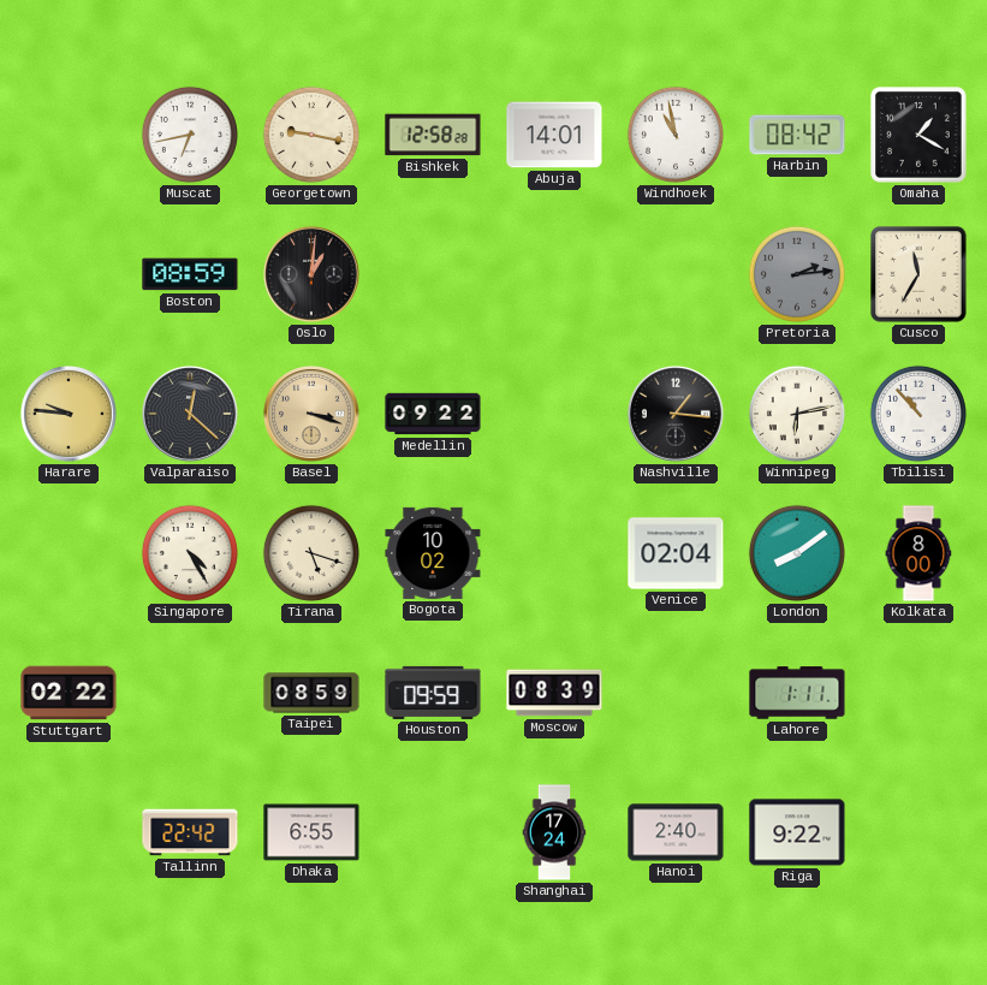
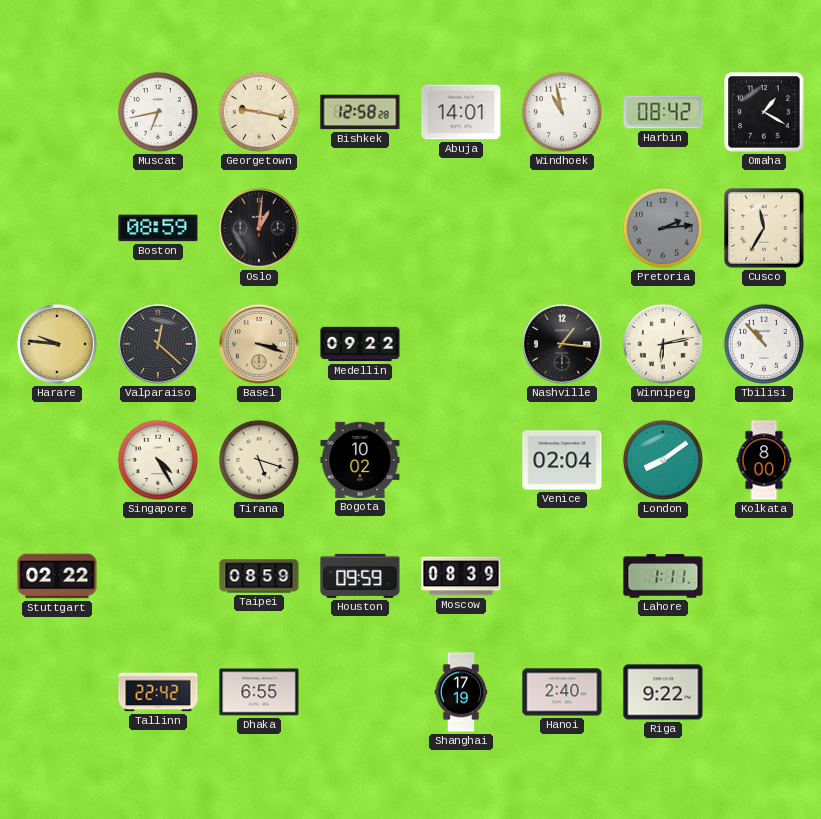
Shanghai: 17:24 -> 17:19
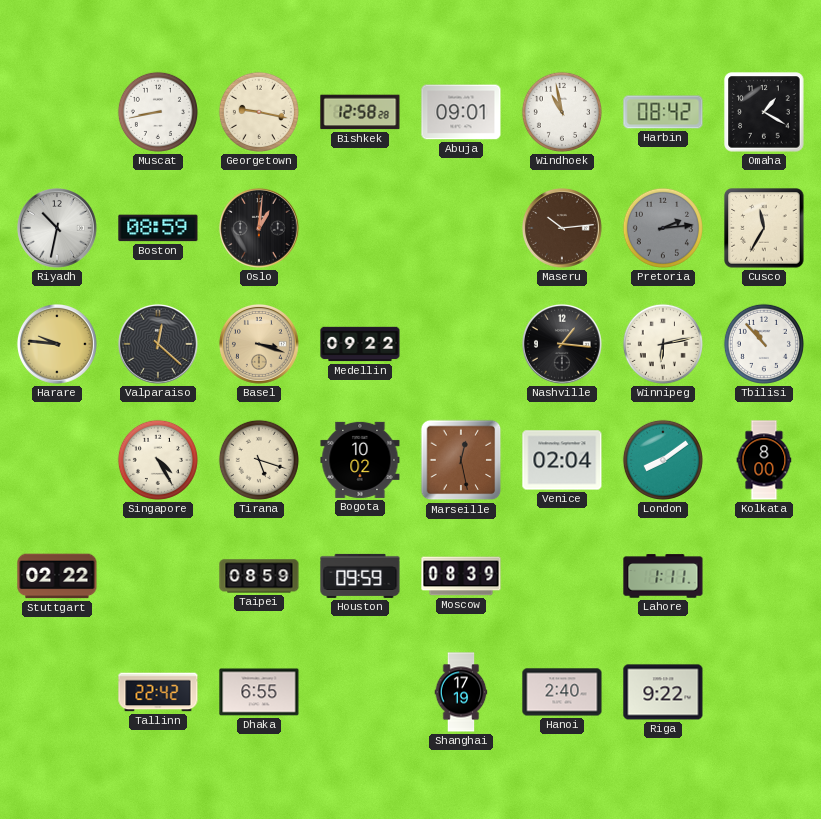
Muscat: 6:43 -> 8:43
Abuja: 14:01 -> 09:01
Riyadh: none -> 10:32
Maseru: none -> 10:14
Marseille: none -> 12:28
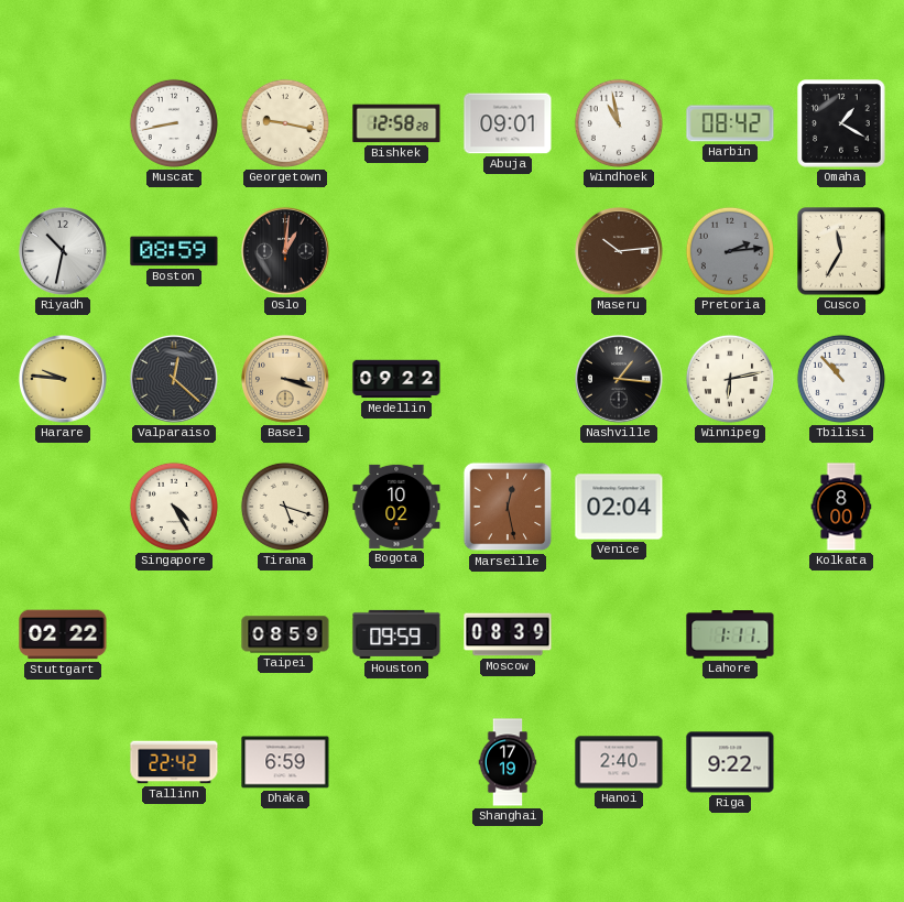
London: 8:09 -> none
Dhaka: 6:55 -> 6:59
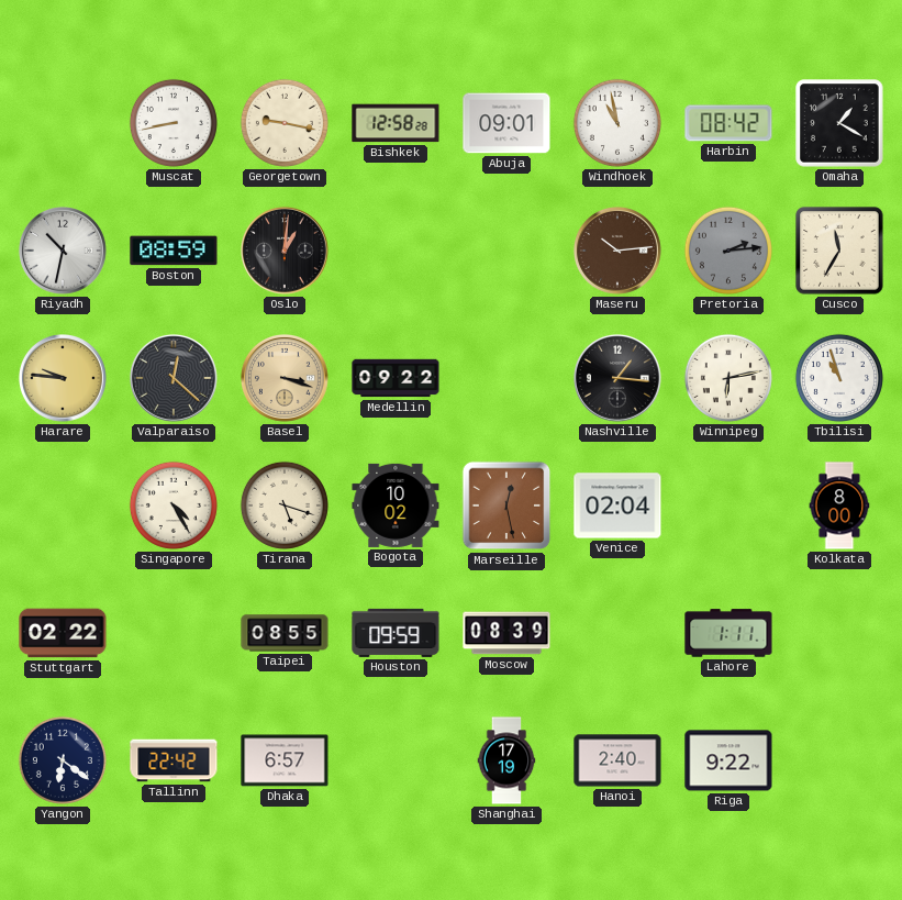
Tbilisi: 10:53 -> 10:57
Taipei: 08:59 -> 08:55
Yangon: none -> 6:21
Dhaka: 6:59 -> 6:57
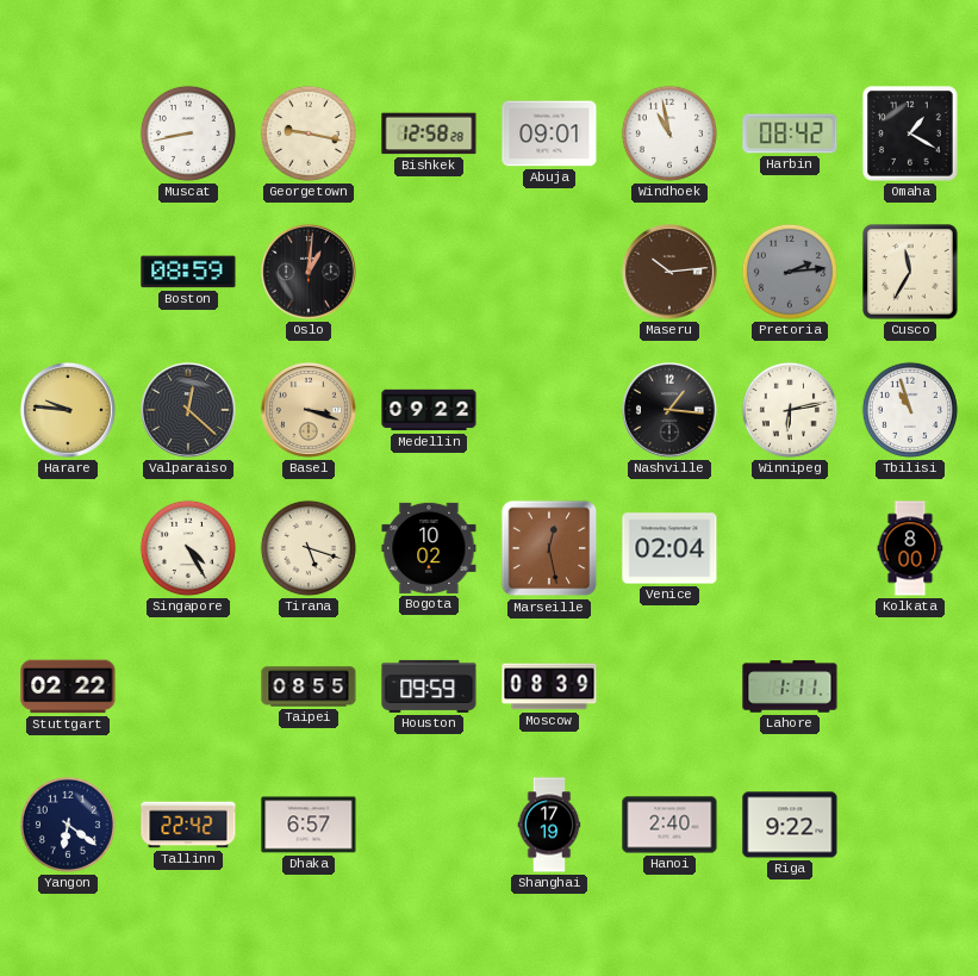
Riyadh: 10:32 -> none
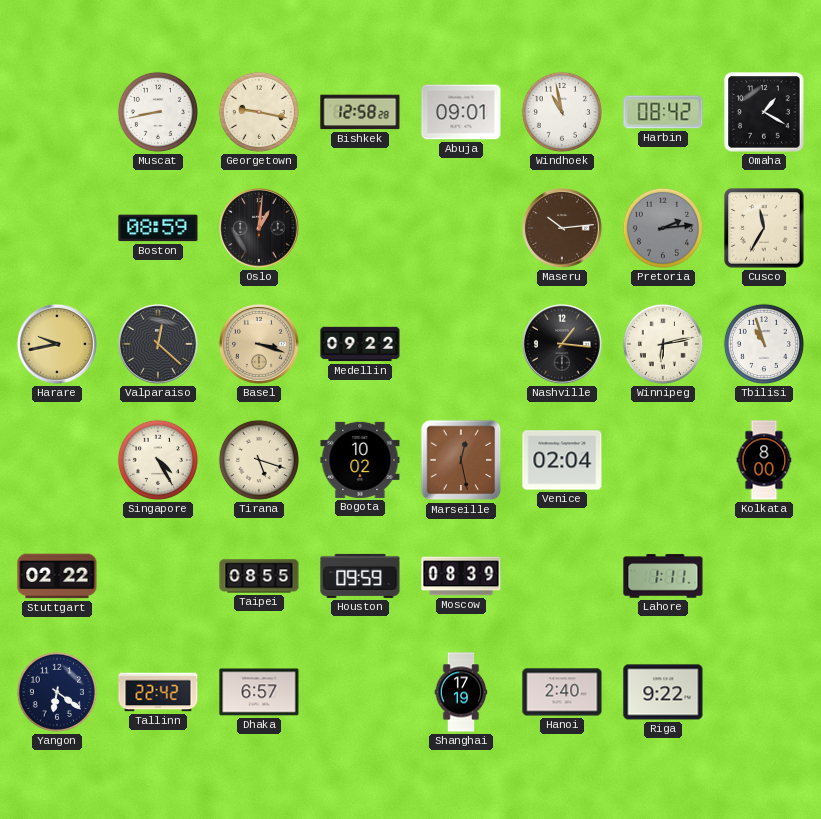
Harare: 9:46 -> 9:43
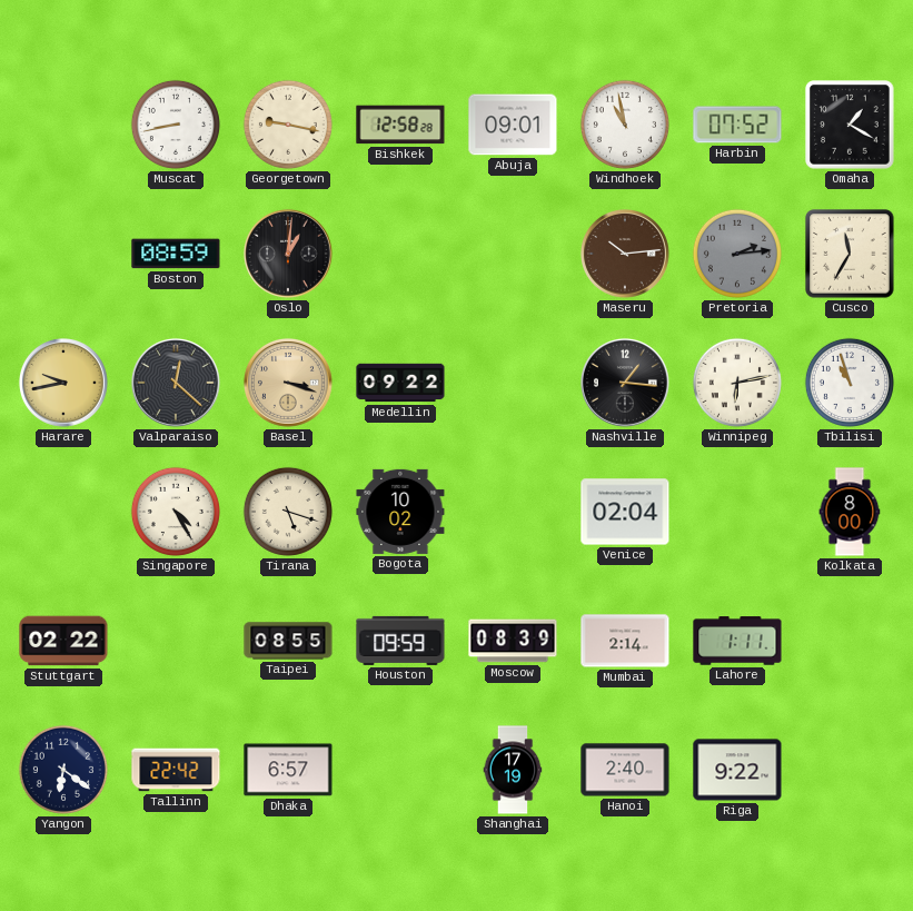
Harbin: 08:42 -> 07:52
Marseille: 12:28 -> none
Mumbai: none -> 2:14
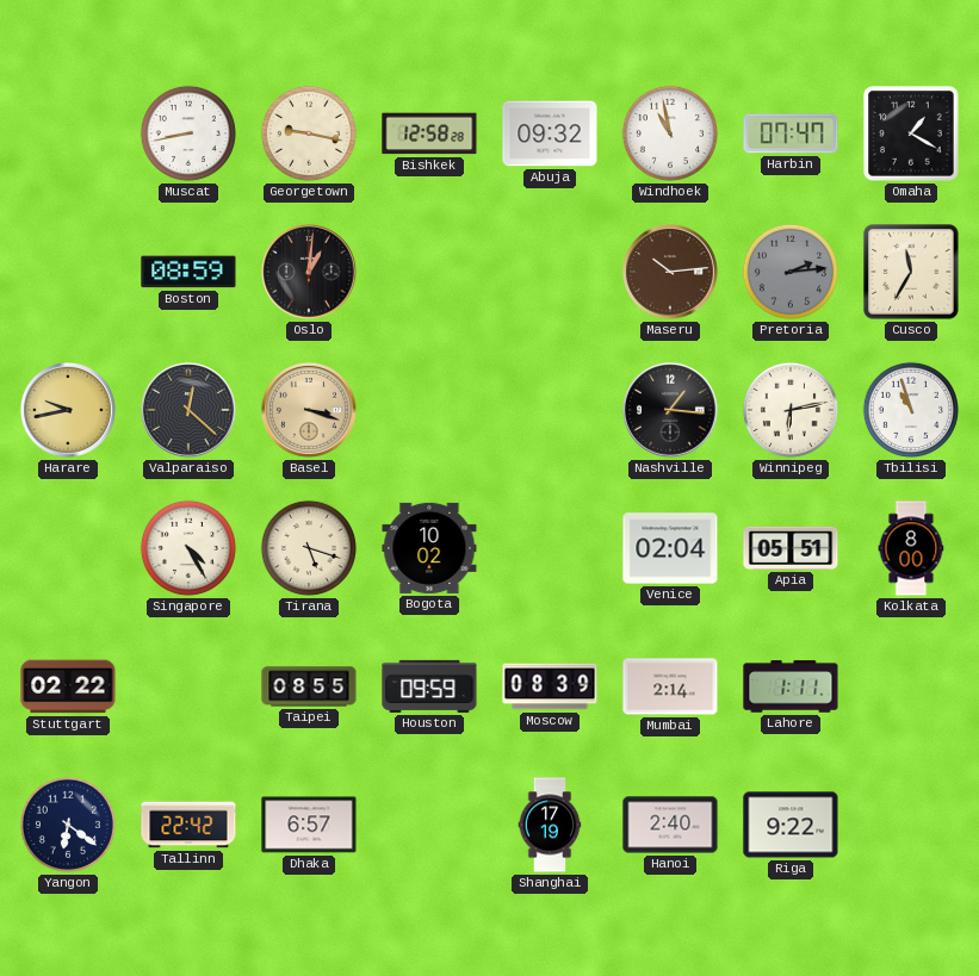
Abuja: 09:01 -> 09:32
Harbin: 07:52 -> 07:47
Medellin: 09:22 -> none
Apia: none -> 05:51
